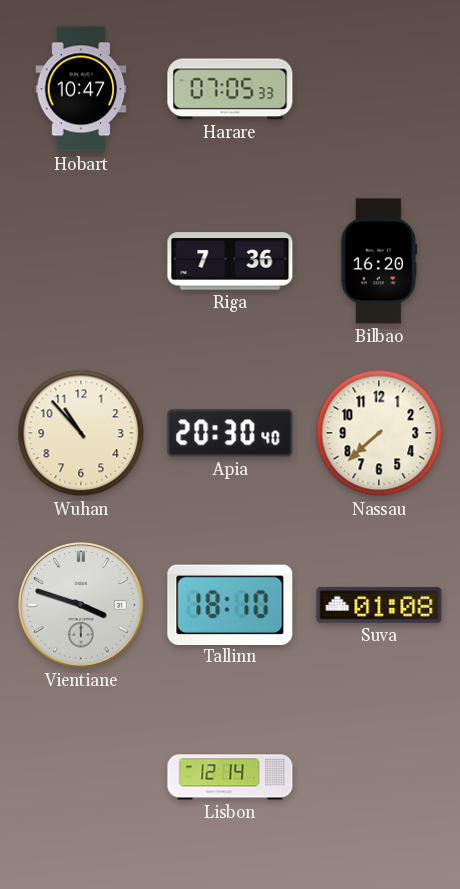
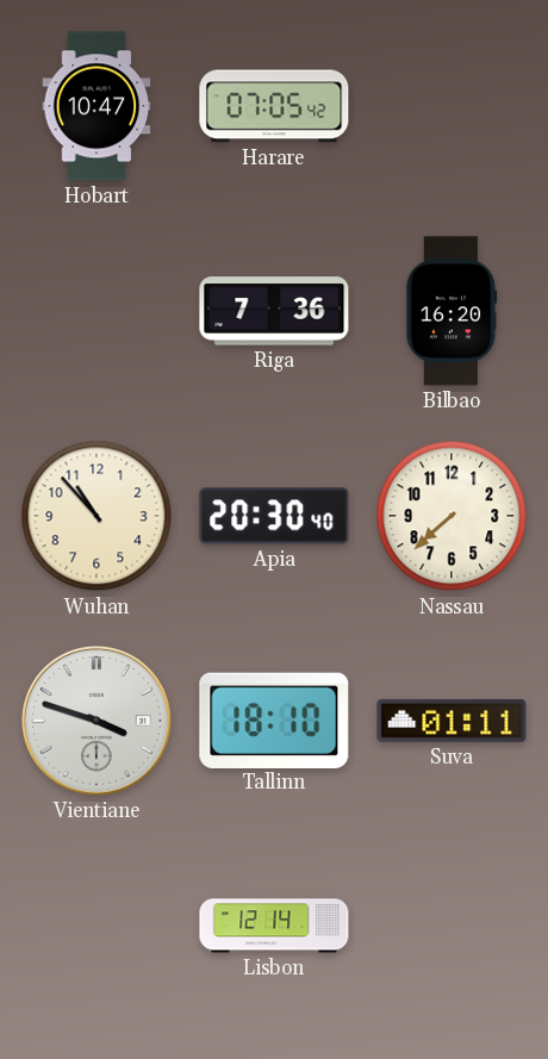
Harare: 07:05:33 -> 07:05:42
Suva: 01:08 -> 01:11
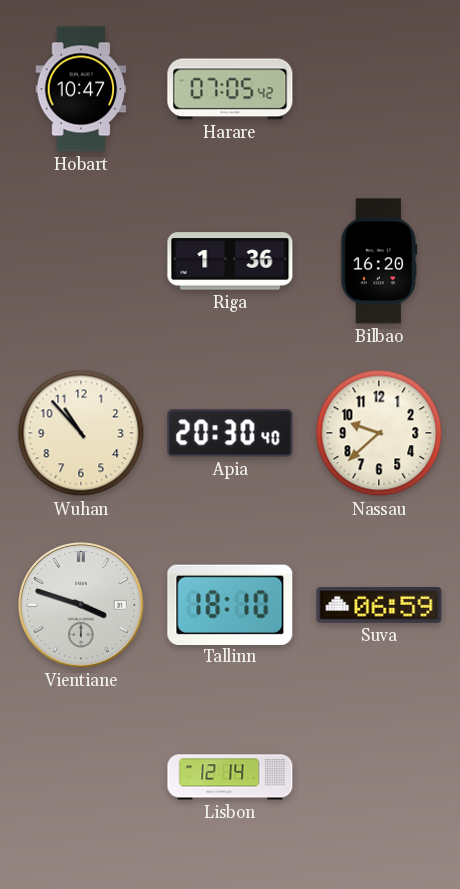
Riga: 7:36 -> 1:36
Nassau: 7:38 -> 9:38
Suva: 01:11 -> 06:59
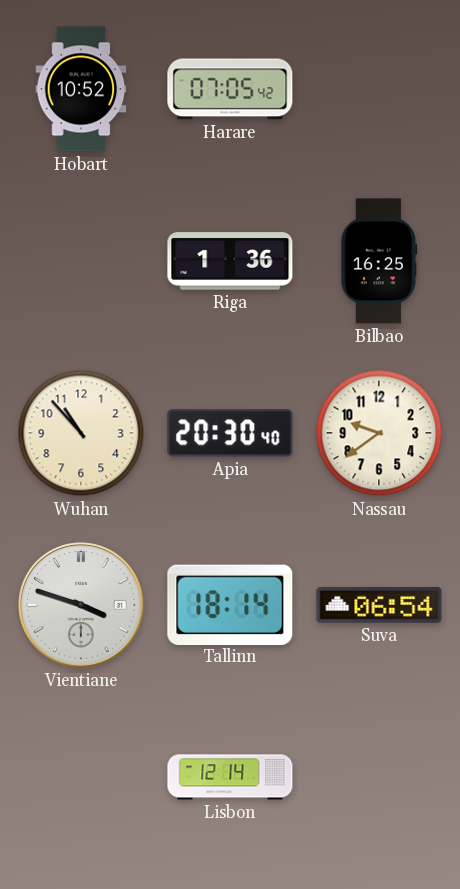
Hobart: 10:47 -> 10:52
Bilbao: 16:20 -> 16:25
Nassau: 9:38 -> 9:39
Tallinn: 18:10 -> 18:14
Suva: 06:59 -> 06:54
